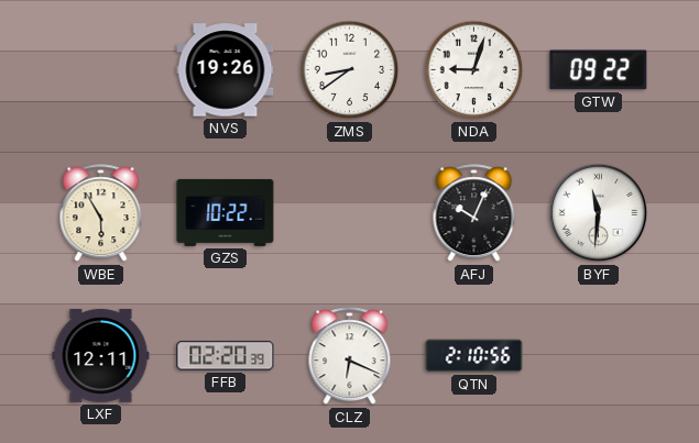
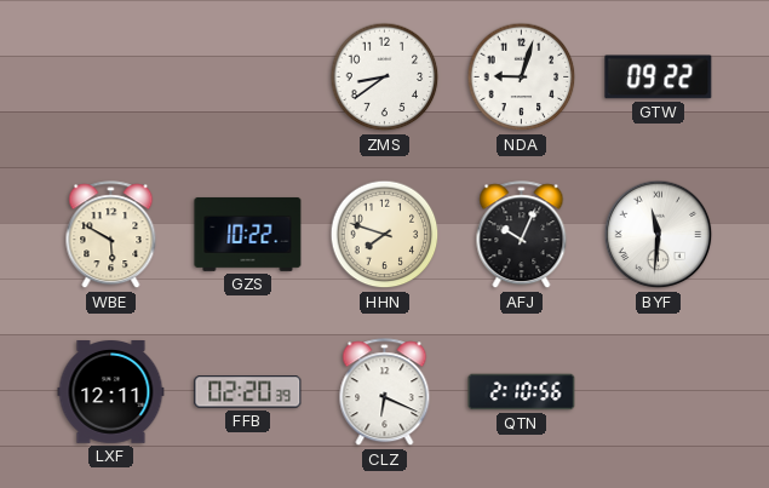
NVS: 19:26 -> none
WBE: 5:55 -> 5:50
HHN: none -> 7:48
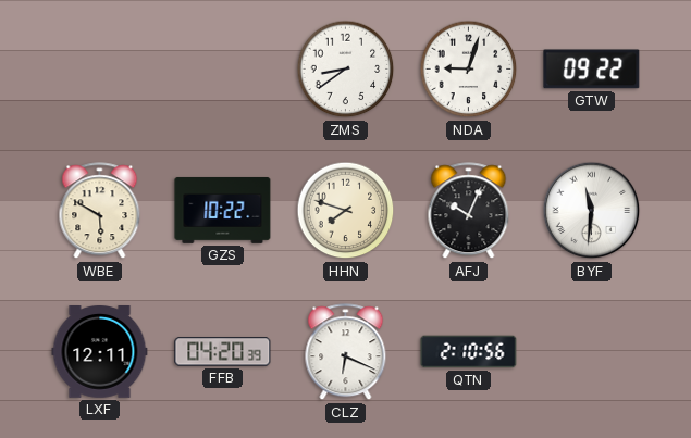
FFB: 02:20 -> 04:20
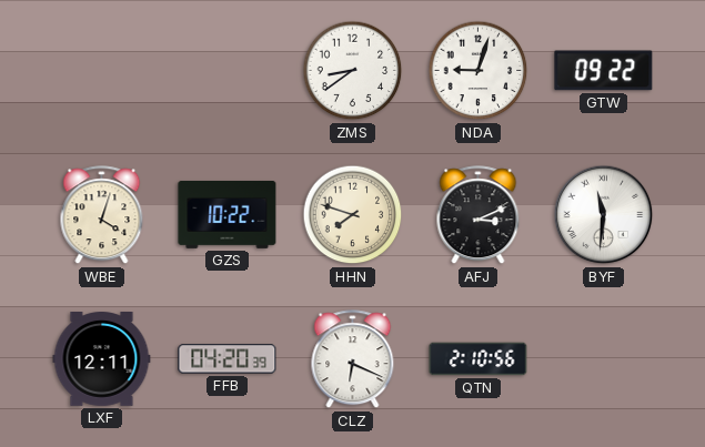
WBE: 5:50 -> 4:03
AFJ: 10:04 -> 3:11
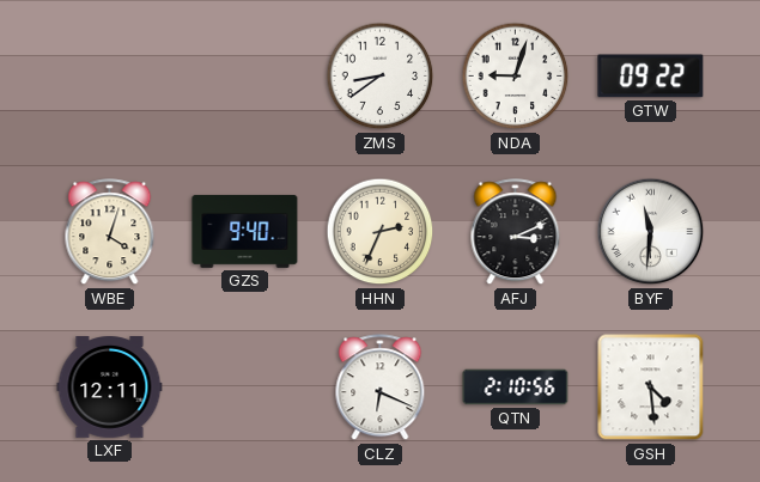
GZS: 10:22 -> 9:40
HHN: 7:48 -> 2:34
FFB: 04:20 -> none
GSH: none -> 4:29
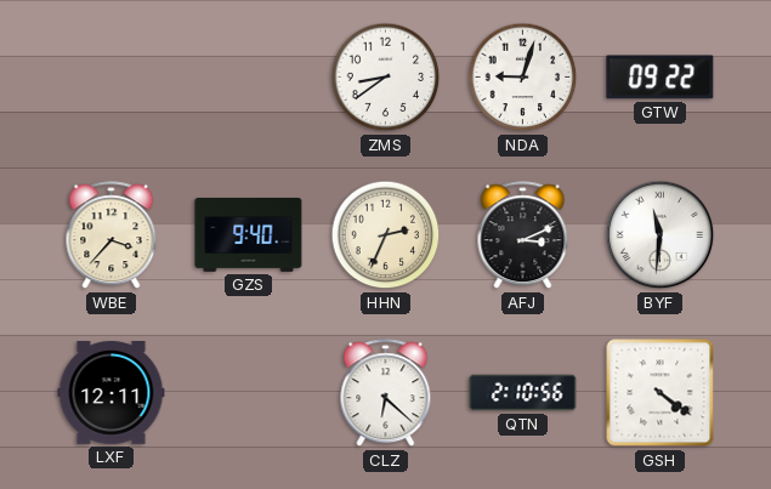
WBE: 4:03 -> 3:37
CLZ: 6:19 -> 6:22
GSH: 4:29 -> 4:21
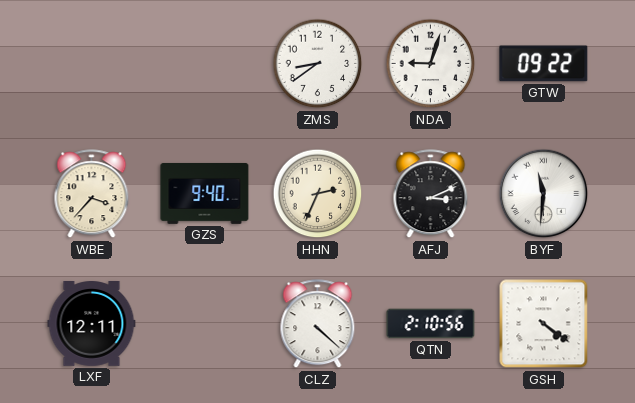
CLZ: 6:22 -> 4:22
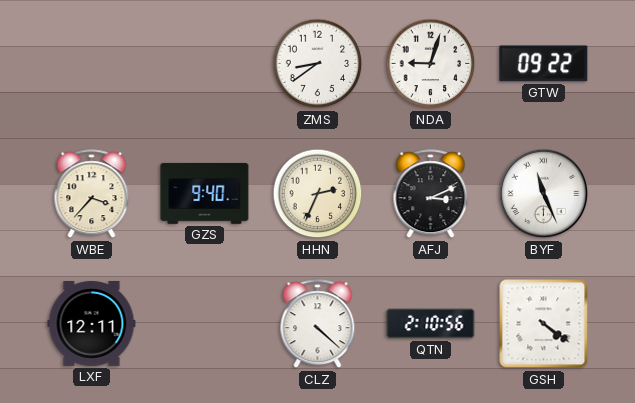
BYF: 11:31 -> 11:26
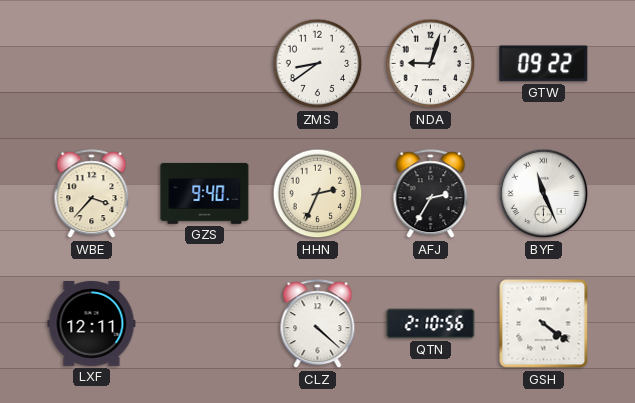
AFJ: 3:11 -> 2:35
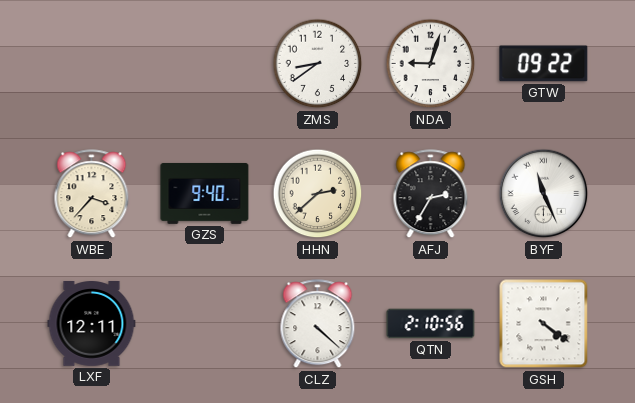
HHN: 2:34 -> 2:38
